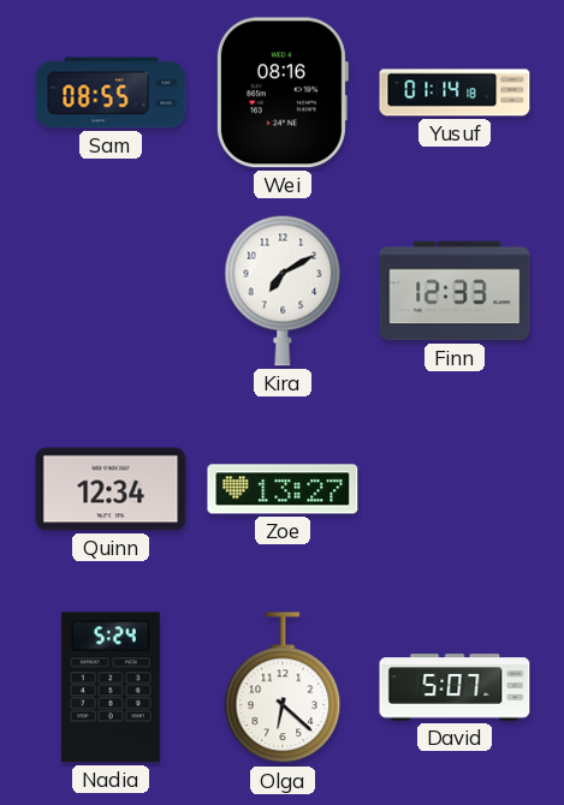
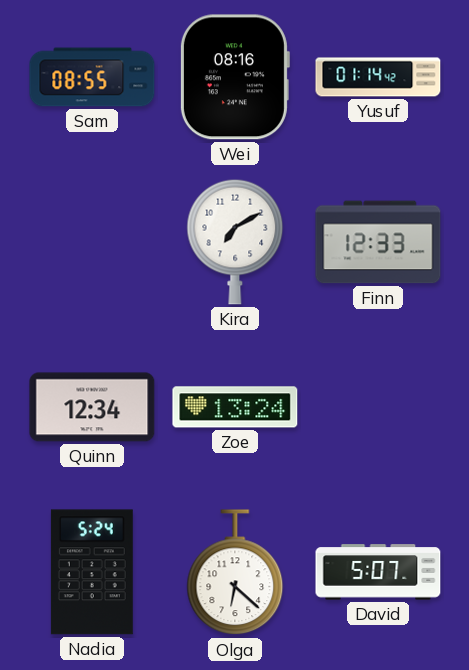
Yusuf: 01:14:18 -> 01:14:42
Zoe: 13:27 -> 13:24
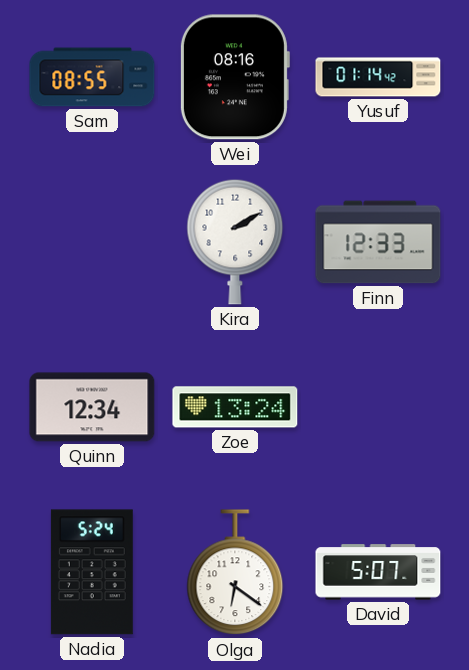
Kira: 7:10 -> 2:10
Olga: 6:22 -> 6:21
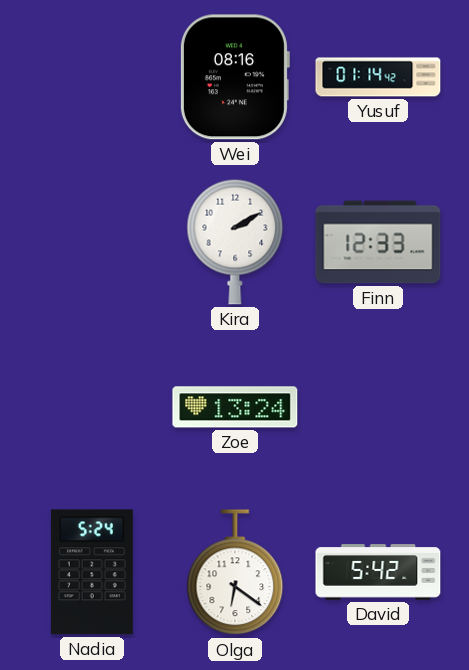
Sam: 08:55 -> none
Quinn: 12:34 -> none
David: 5:07 -> 5:42
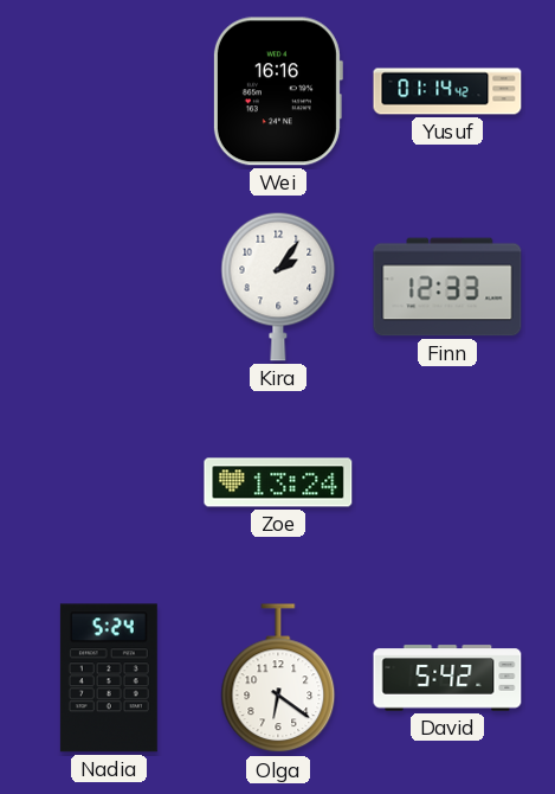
Wei: 08:16 -> 16:16
Kira: 2:10 -> 2:06
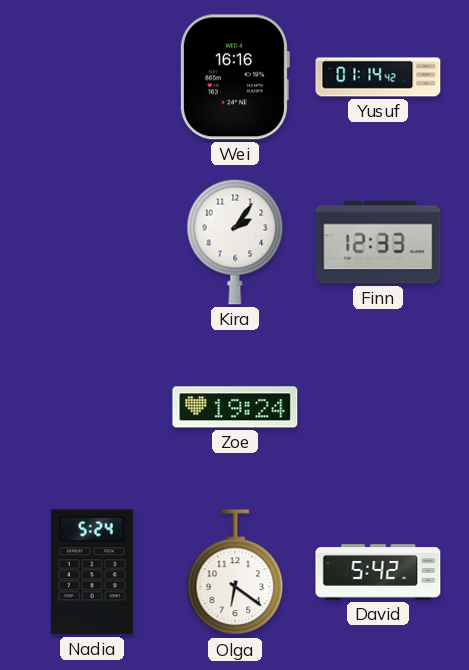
Zoe: 13:24 -> 19:24
